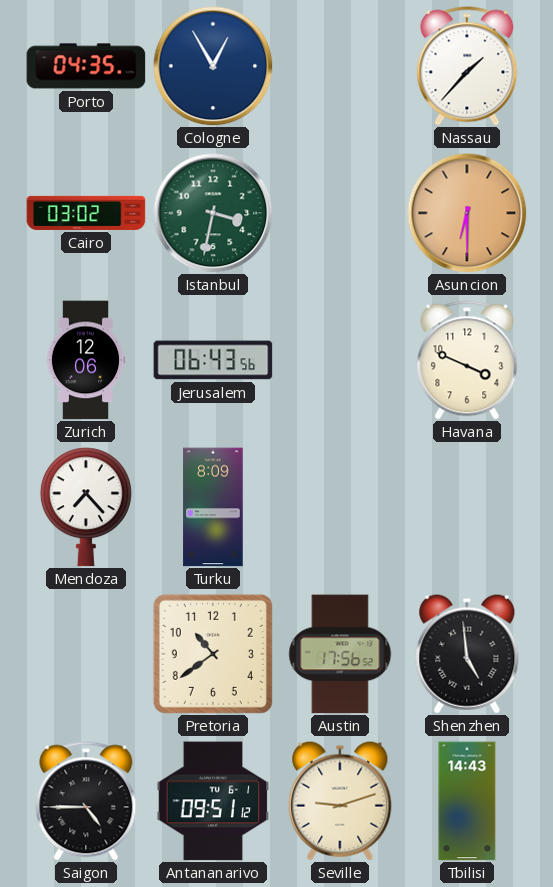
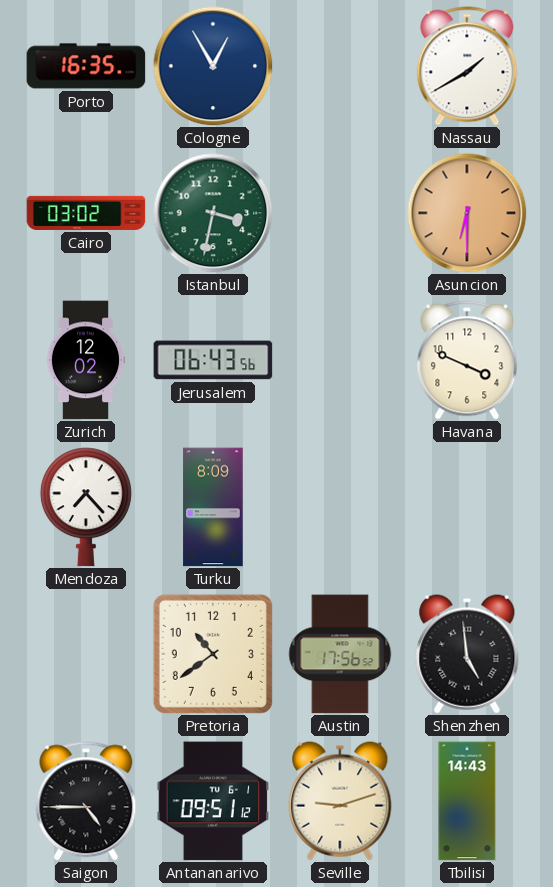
Porto: 04:35 -> 16:35
Nassau: 1:37 -> 1:40
Zurich: 12:06 -> 12:02
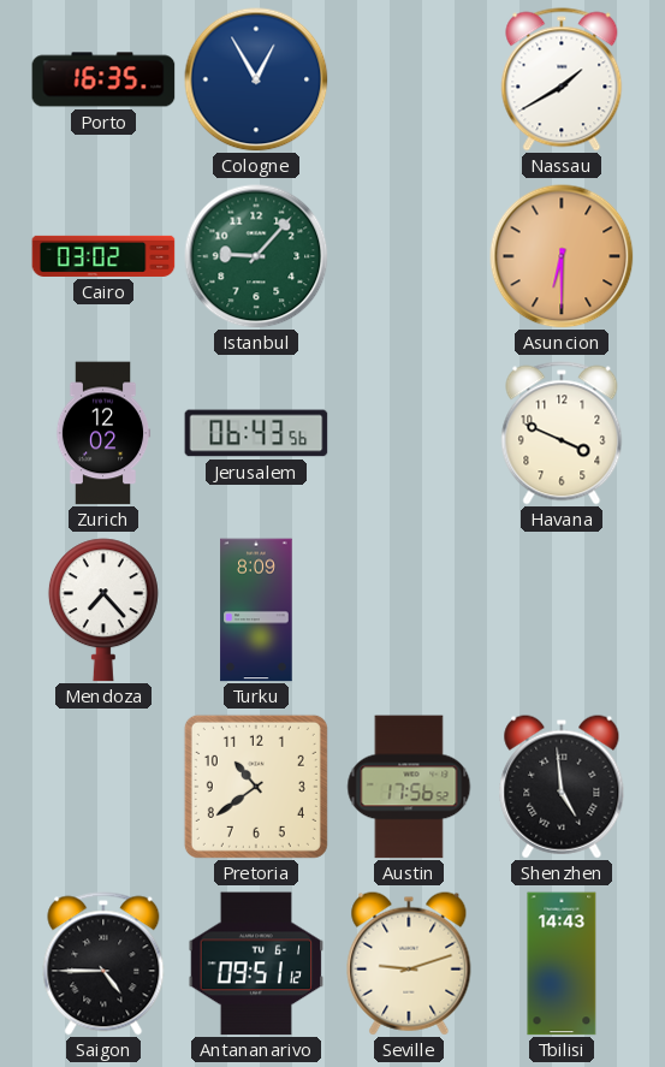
Istanbul: 3:32 -> 9:07
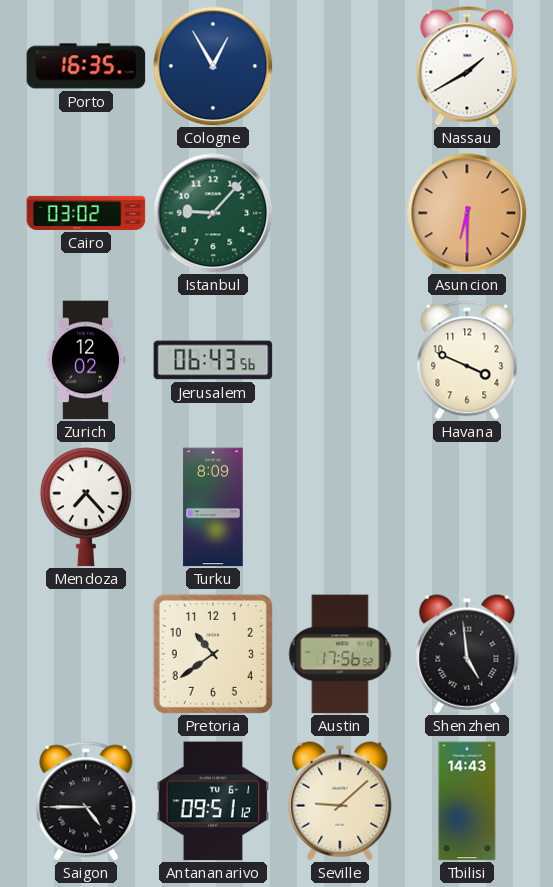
Seville: 9:12 -> 9:08
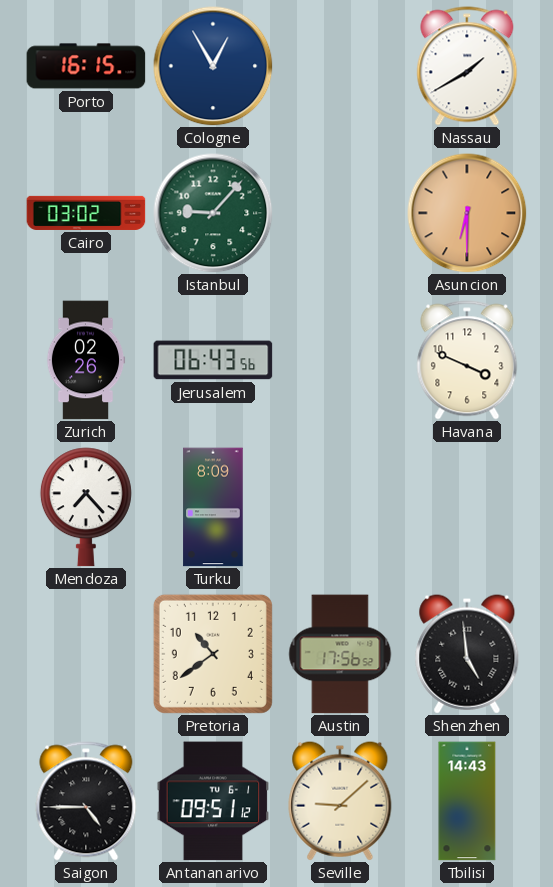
Porto: 16:35 -> 16:15
Zurich: 12:02 -> 02:26
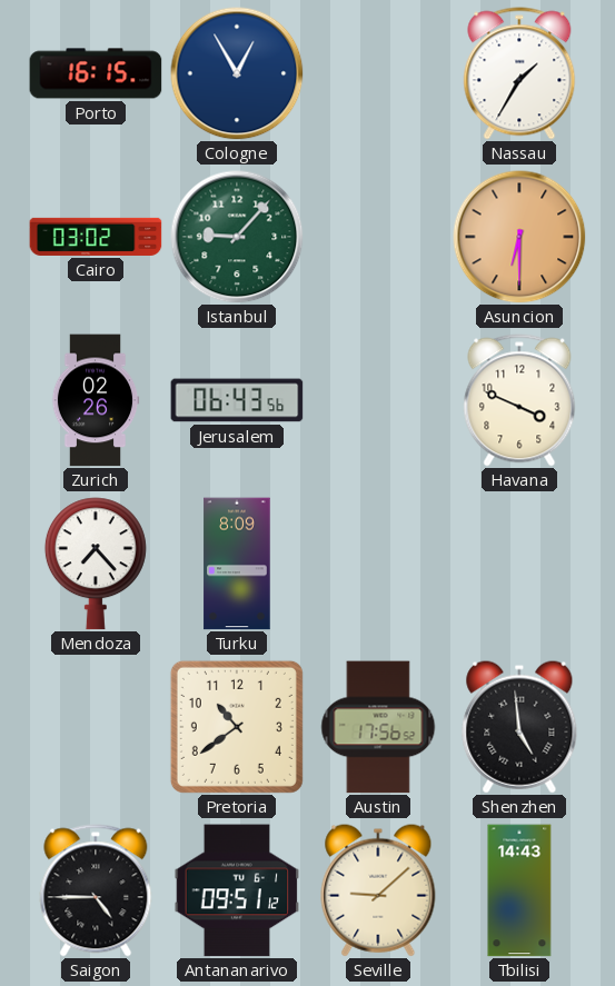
Nassau: 1:40 -> 1:35
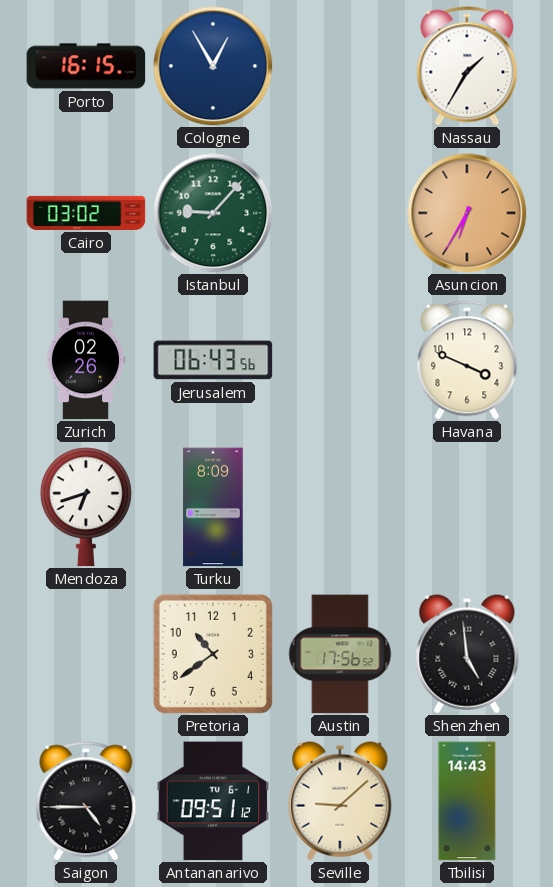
Asuncion: 6:30 -> 6:35
Mendoza: 7:23 -> 6:42
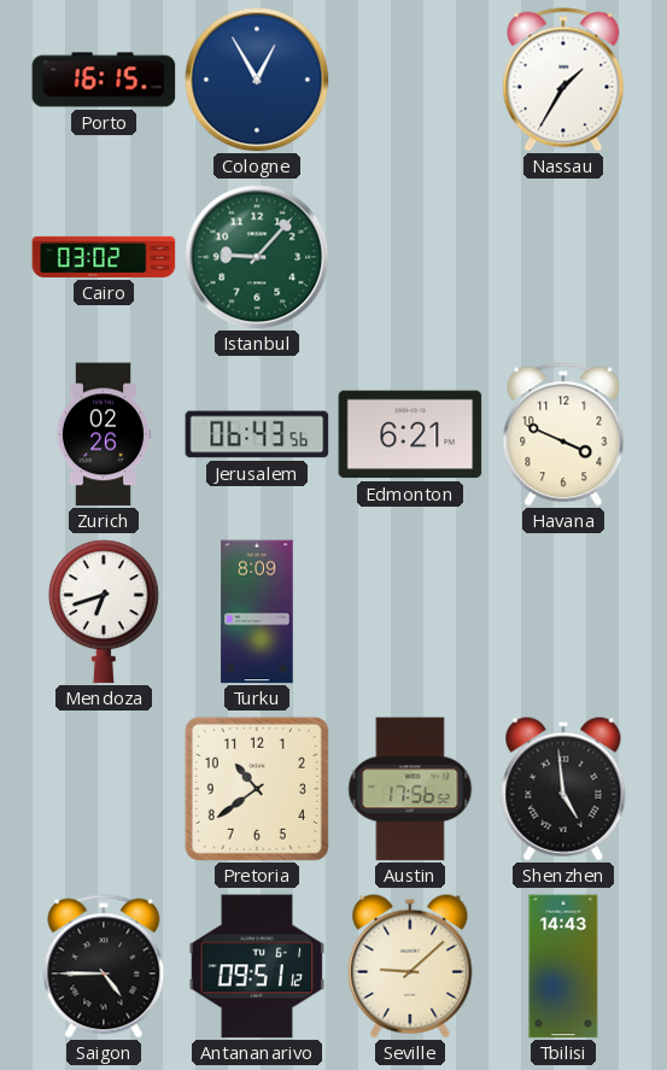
Asuncion: 6:35 -> none
Edmonton: none -> 6:21
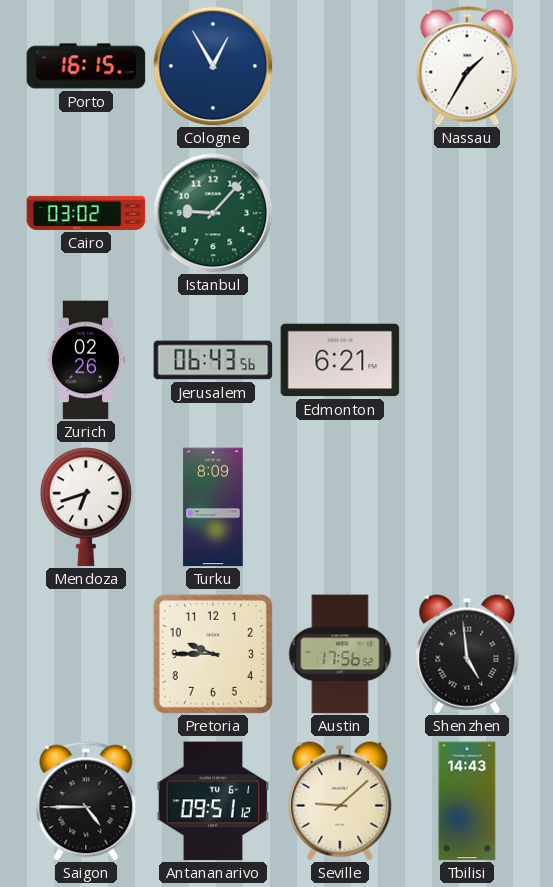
Havana: 3:49 -> none
Pretoria: 10:39 -> 9:45
